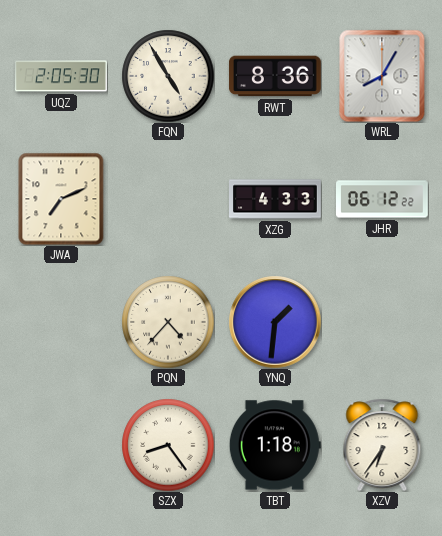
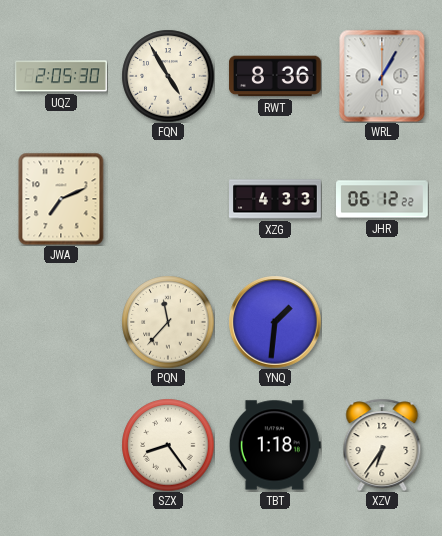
WRL: 8:05 -> 1:05
PQN: 4:37 -> 11:37
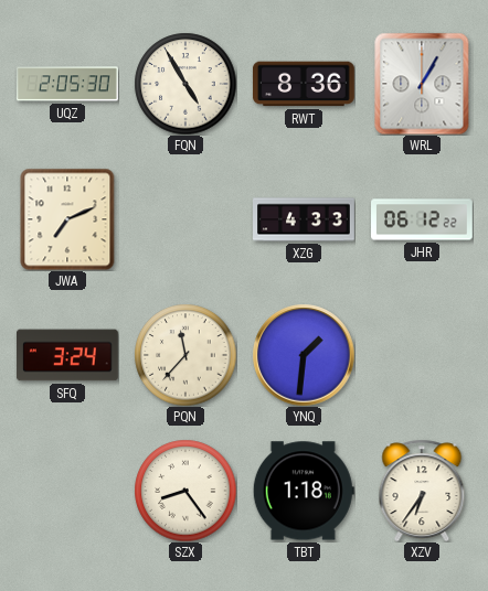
SFQ: none -> 3:24
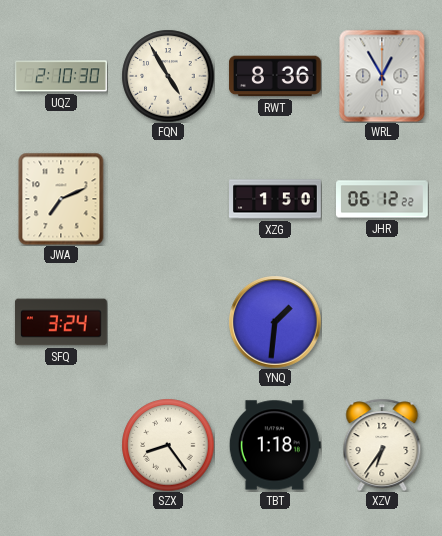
UQZ: 2:05 -> 2:10
WRL: 1:05 -> 12:55
XZG: 4:33 -> 1:50
PQN: 11:37 -> none
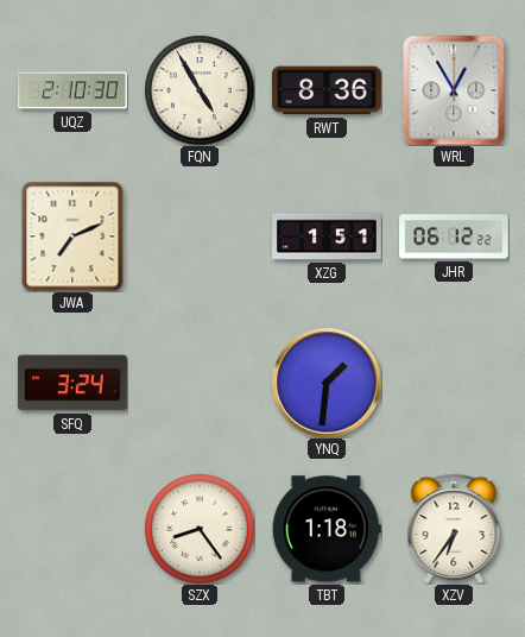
XZG: 1:50 -> 1:51
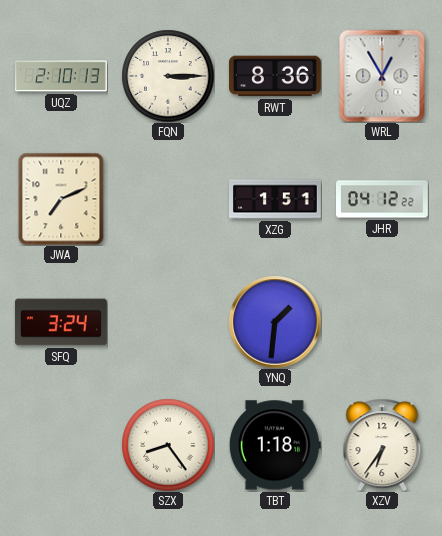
UQZ: 2:10:30 -> 2:10:13
FQN: 4:55 -> 3:15
JHR: 06:12 -> 04:12
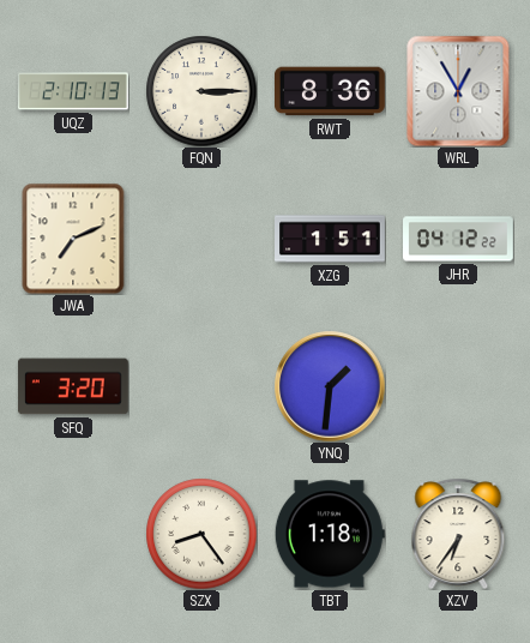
SFQ: 3:24 -> 3:20
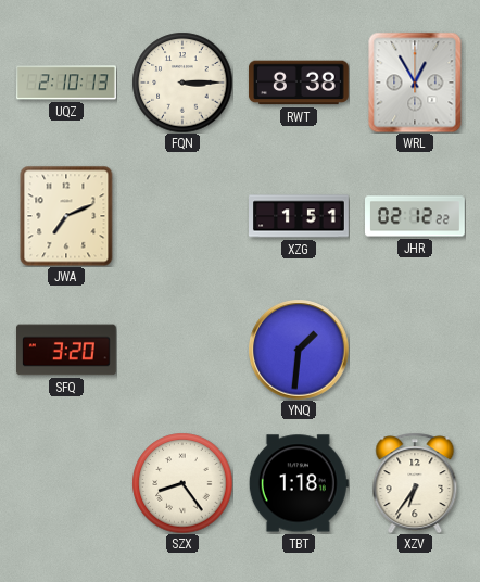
RWT: 8:36 -> 8:38
JHR: 04:12 -> 02:12
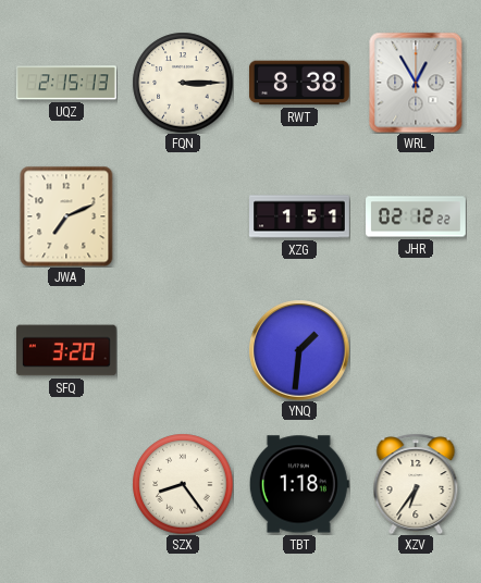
UQZ: 2:10 -> 2:15
